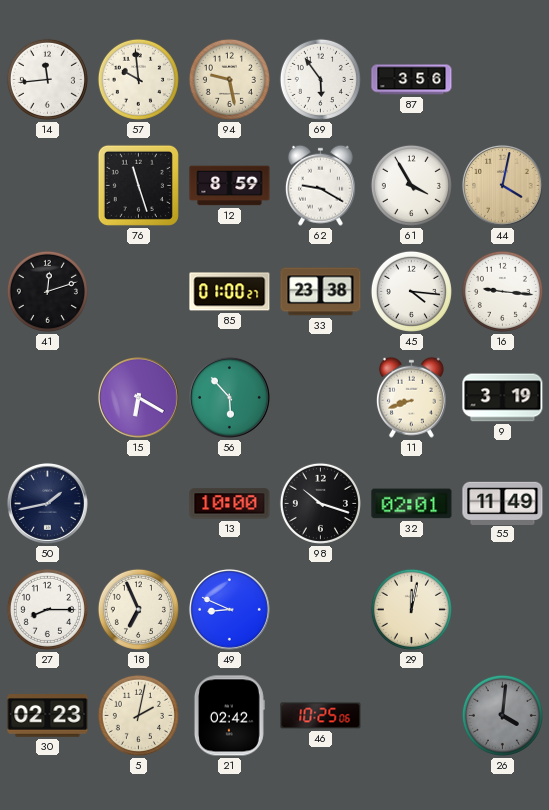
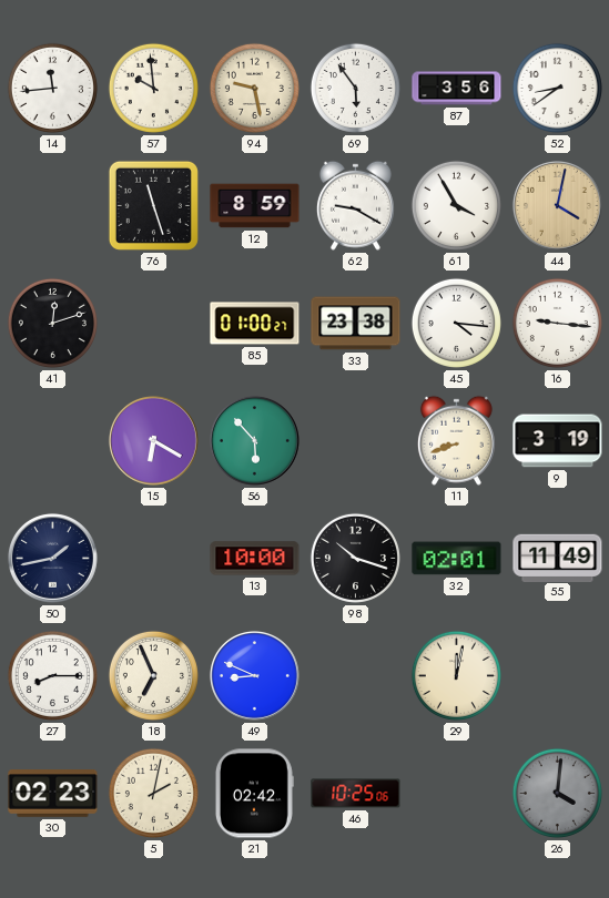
52: none -> 8:39
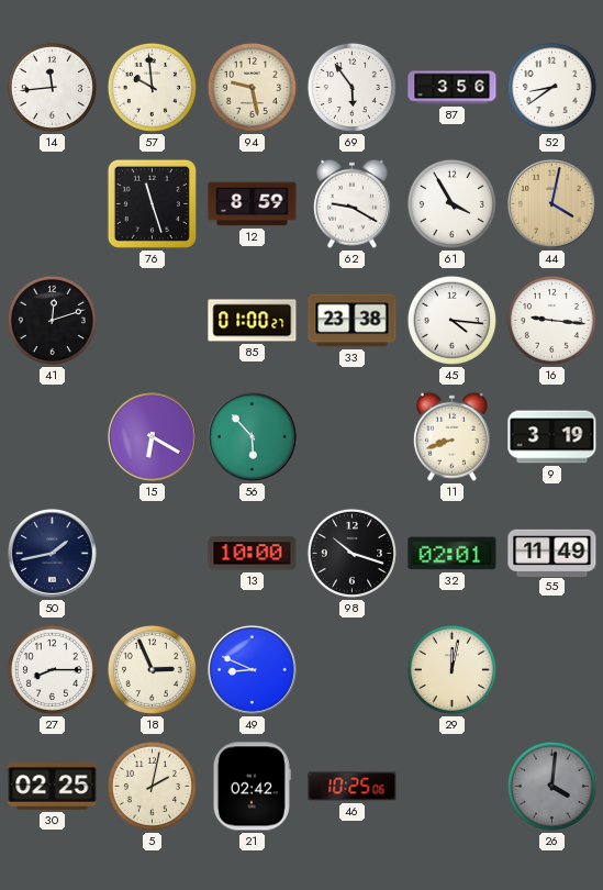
18: 6:56 -> 2:56
30: 02:23 -> 02:25
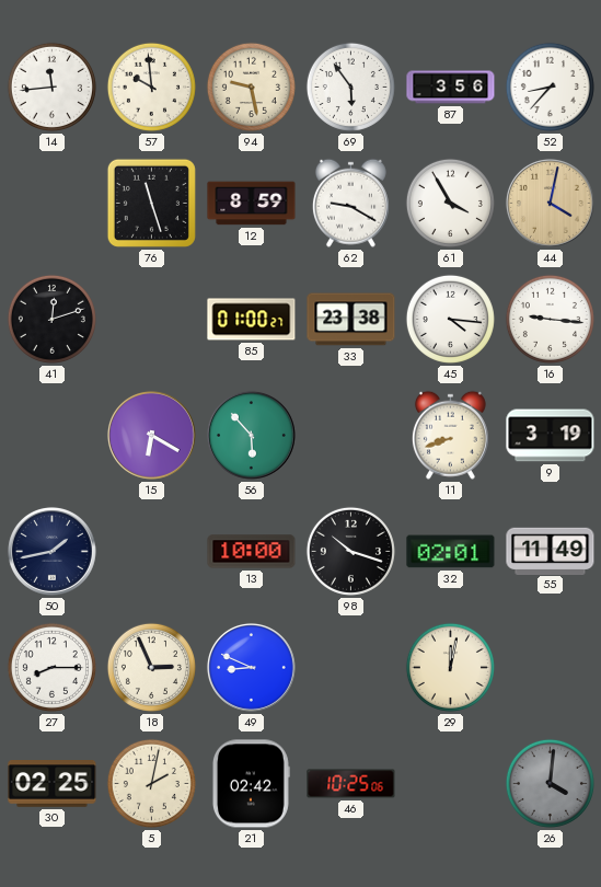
52: 8:39 -> 8:37
